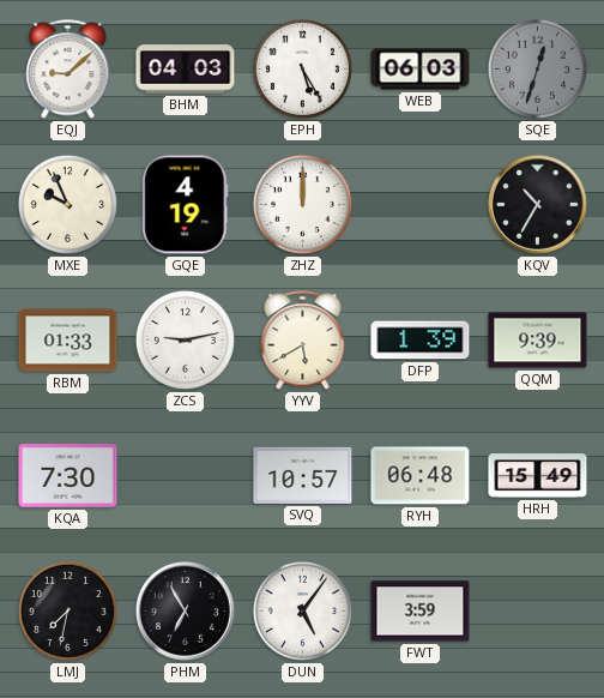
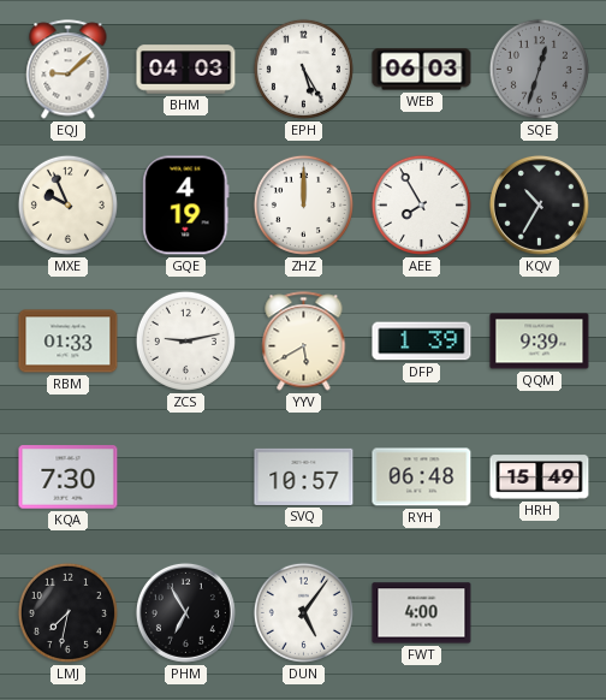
AEE: none -> 7:55
FWT: 3:59 -> 4:00
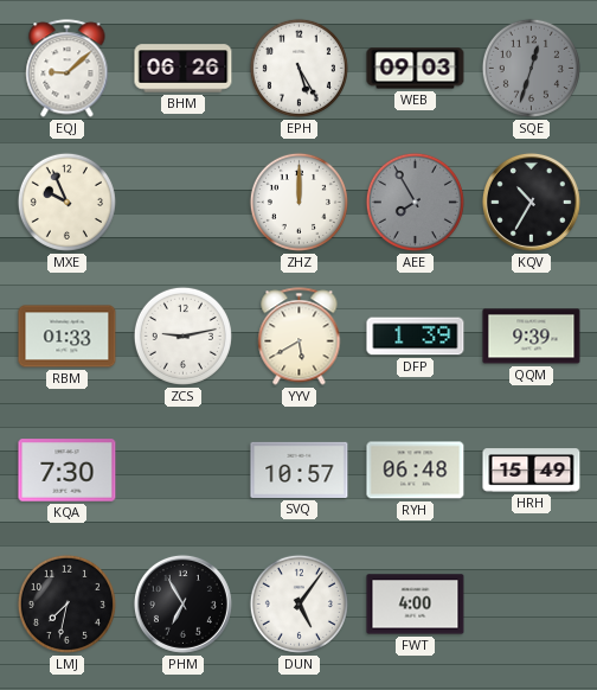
BHM: 04:03 -> 06:26
WEB: 06:03 -> 09:03
GQE: 4:19 -> none
AEE dial: white -> grey
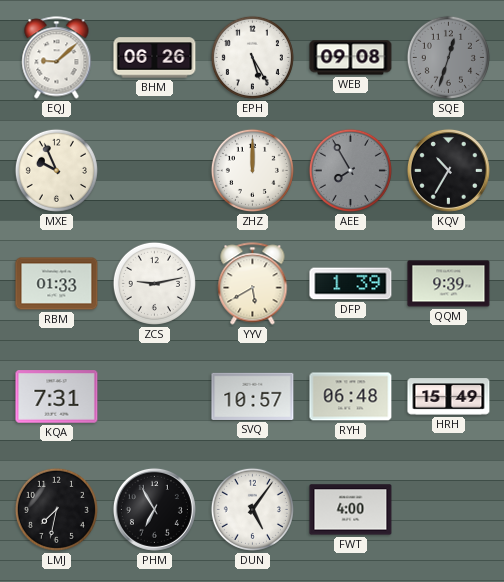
WEB: 09:03 -> 09:08
KQA: 7:30 -> 7:31
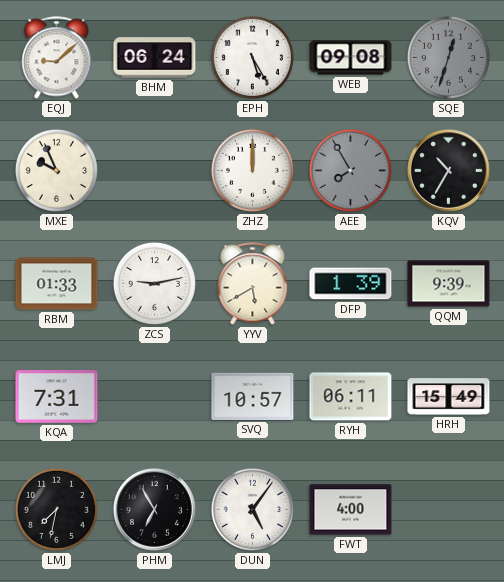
BHM: 06:26 -> 06:24
RYH: 06:48 -> 06:11
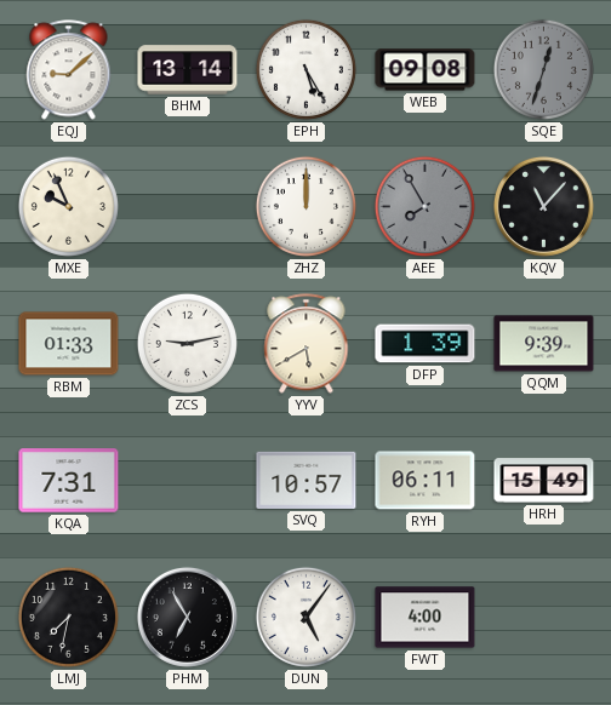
BHM: 06:24 -> 13:14
KQV: 10:35 -> 11:07
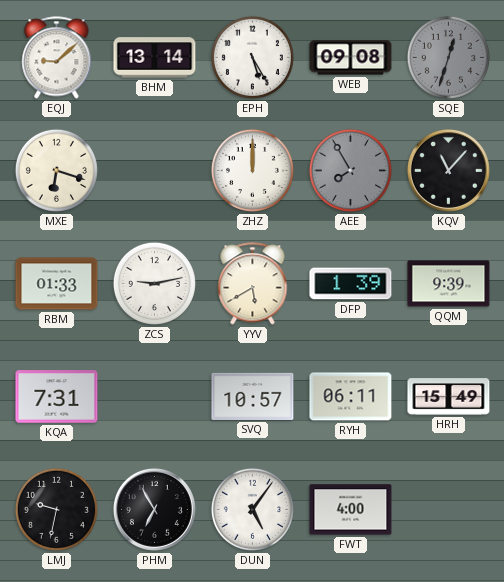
MXE: 9:56 -> 6:18
LMJ: 7:32 -> 9:32
